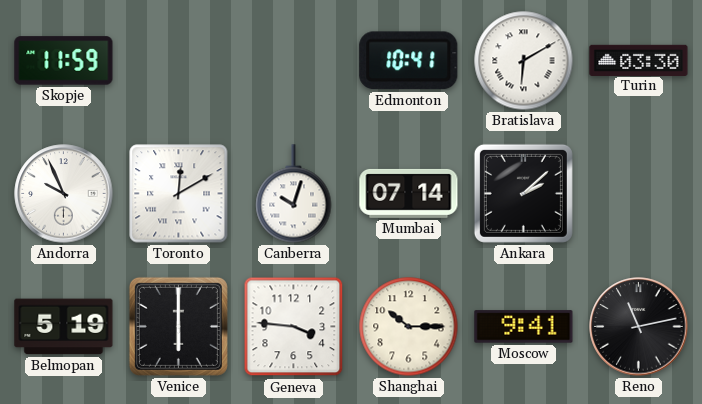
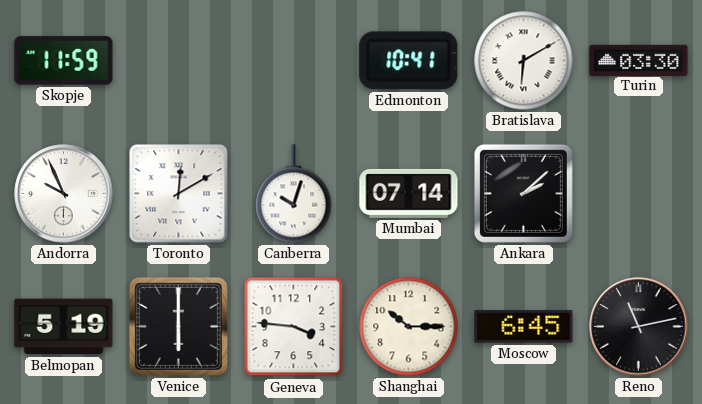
Moscow: 9:41 -> 6:45
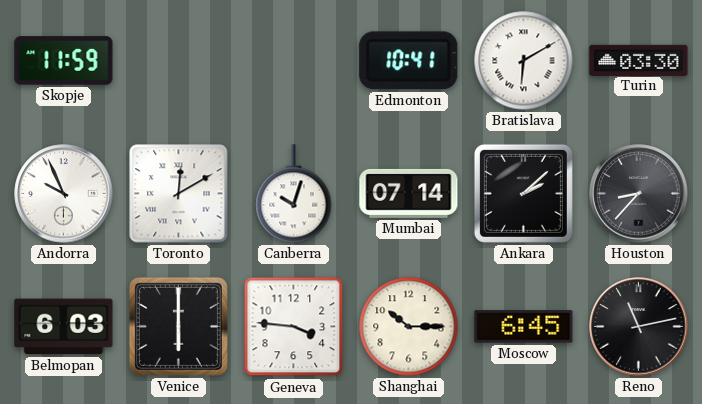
Houston: none -> 8:37
Belmopan: 5:19 -> 6:03
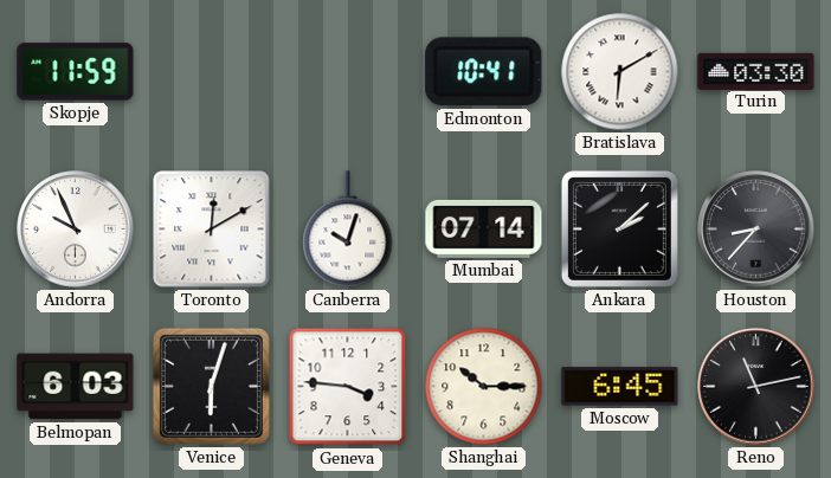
Venice: 6:00 -> 6:03
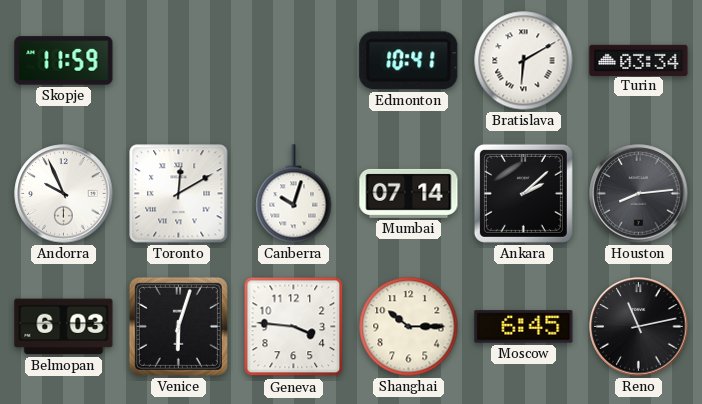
Turin: 03:30 -> 03:34
Houston: 8:37 -> 8:14
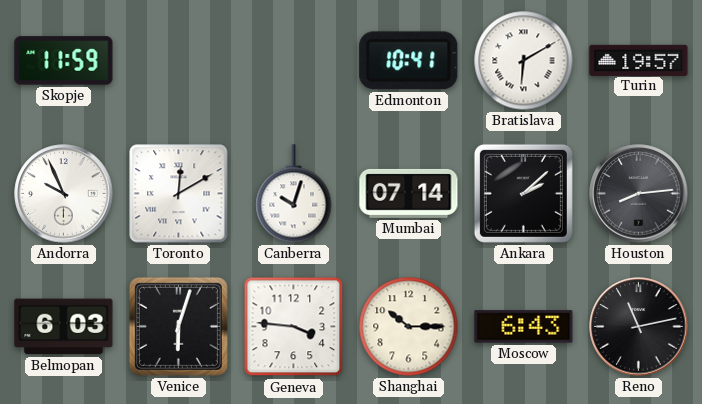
Turin: 03:34 -> 19:57
Moscow: 6:45 -> 6:43
